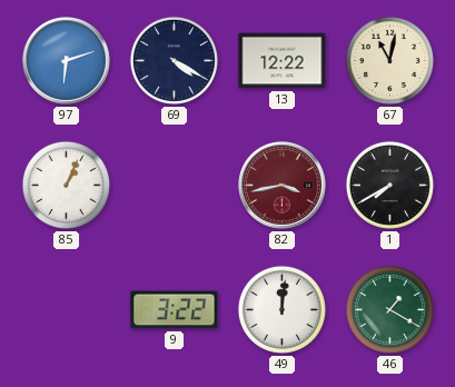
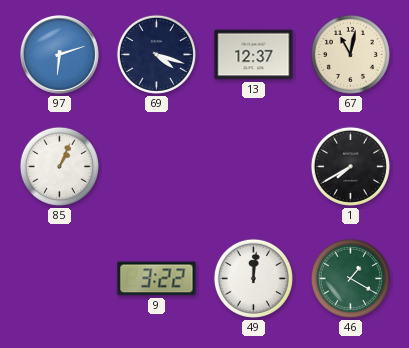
69: 4:20 -> 4:18
13: 12:22 -> 12:37
82: 3:43 -> none
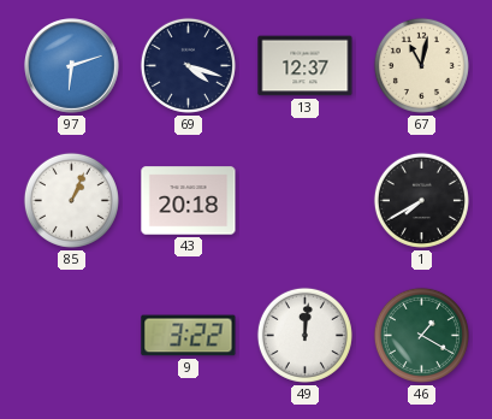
43: none -> 20:18
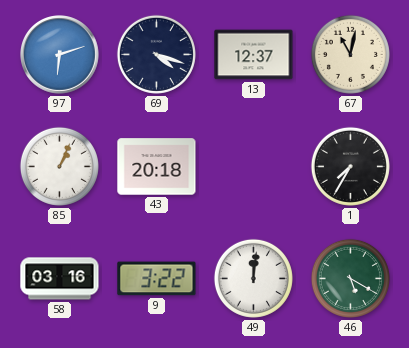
1: 7:40 -> 7:35
58: none -> 03:16
46: 1:20 -> 5:20
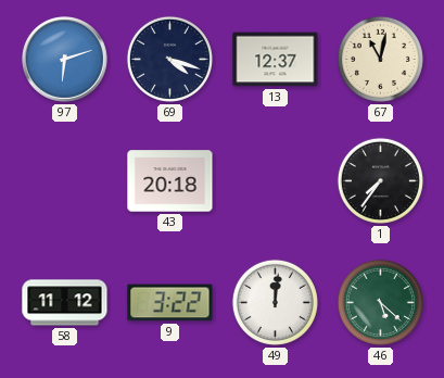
85: 1:04 -> none
1: 7:35 -> 7:36
58: 03:16 -> 11:12
46: 5:20 -> 5:22
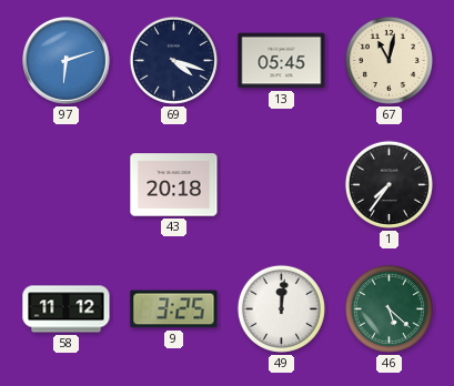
13: 12:37 -> 05:45
9: 3:22 -> 3:25
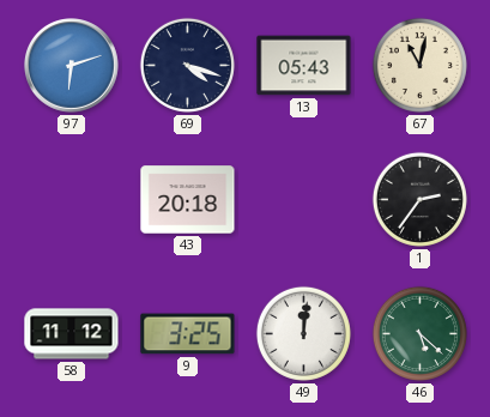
13: 05:45 -> 05:43
1: 7:36 -> 2:36
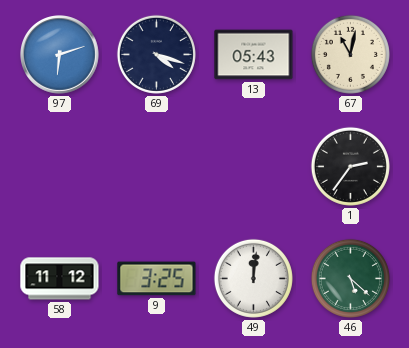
43: 20:18 -> none
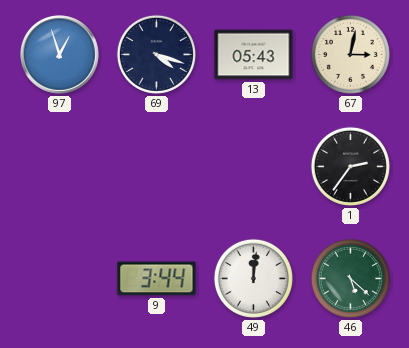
97: 6:12 -> 12:57
67: 11:02 -> 3:02
58: 11:12 -> none
9: 3:25 -> 3:44
